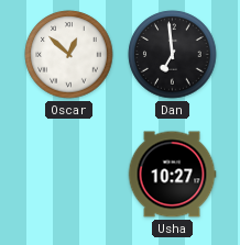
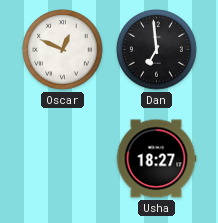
Oscar: 12:52 -> 12:49
Usha: 10:27 -> 18:27
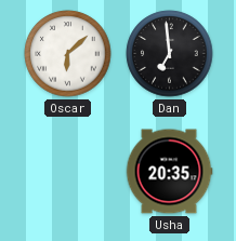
Oscar: 12:49 -> 6:08
Usha: 18:27 -> 20:35
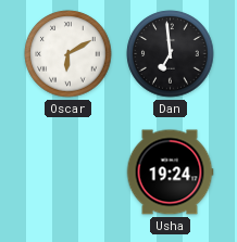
Oscar: 6:08 -> 6:10
Usha: 20:35 -> 19:24
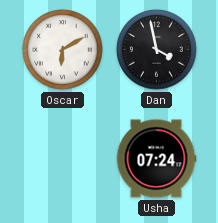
Dan: 6:59 -> 3:58
Usha: 19:24 -> 07:24
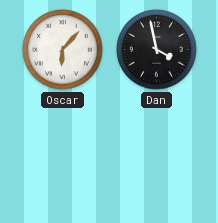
Oscar: 6:10 -> 6:07
Usha: 07:24 -> none
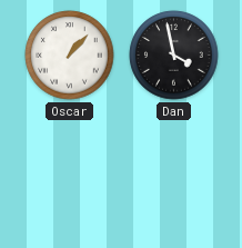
Oscar: 6:07 -> 1:07
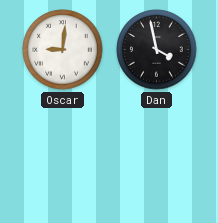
Oscar: 1:07 -> 9:01
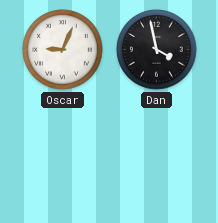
Oscar: 9:01 -> 9:04
